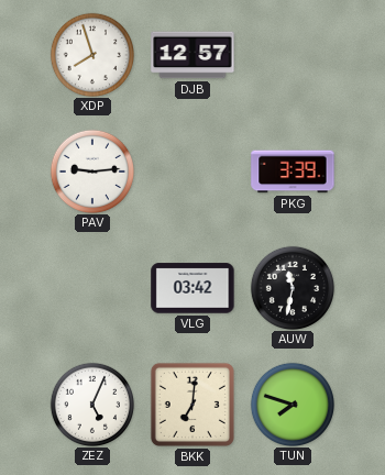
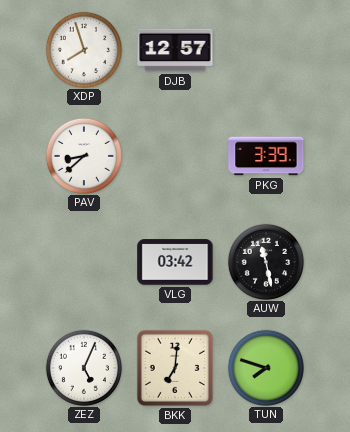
PAV: 9:14 -> 8:38
AUW: 11:32 -> 11:28
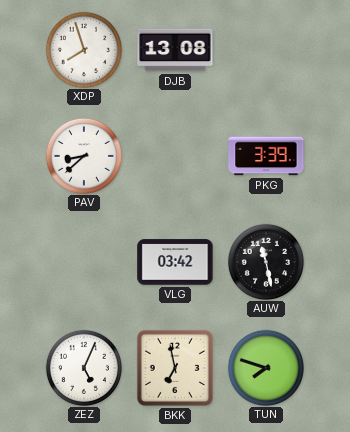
DJB: 12:57 -> 13:08
BKK: 7:01 -> 6:58
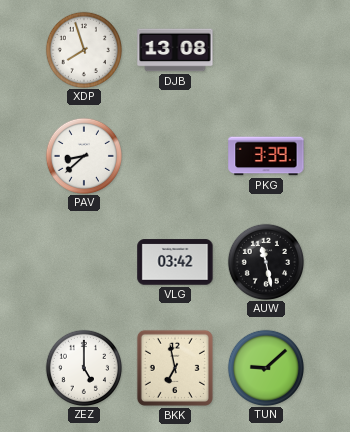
ZEZ: 5:04 -> 5:00
TUN: 7:48 -> 9:08
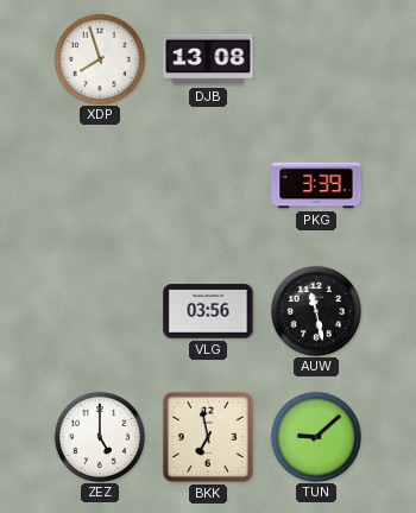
PAV: 8:38 -> none
VLG: 03:42 -> 03:56
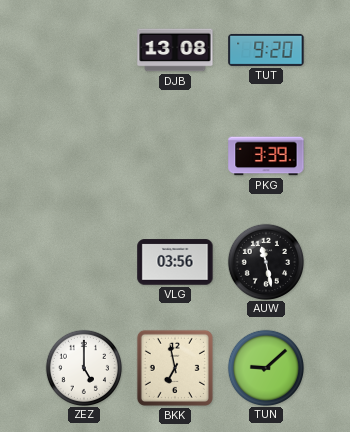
XDP: 7:57 -> none
TUT: none -> 9:20
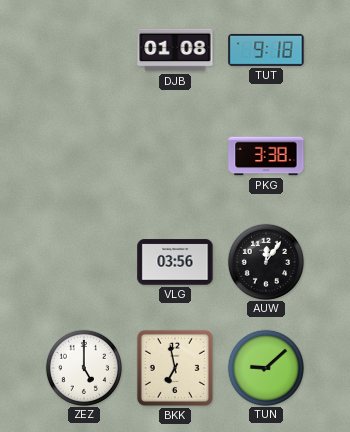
DJB: 13:08 -> 01:08
TUT: 9:20 -> 9:18
PKG: 3:39 -> 3:38
AUW: 11:28 -> 12:06
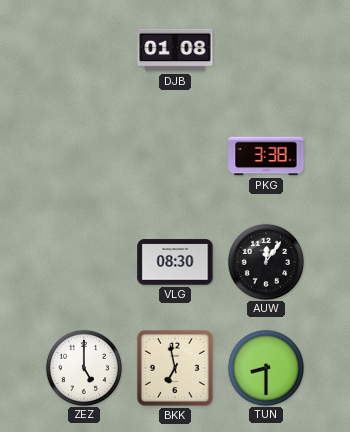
TUT: 9:18 -> none
VLG: 03:56 -> 08:30
TUN: 9:08 -> 8:30
